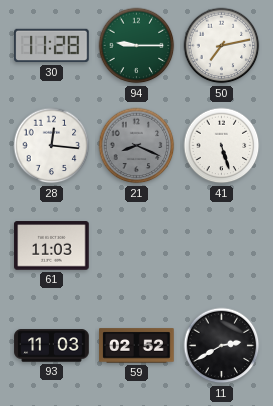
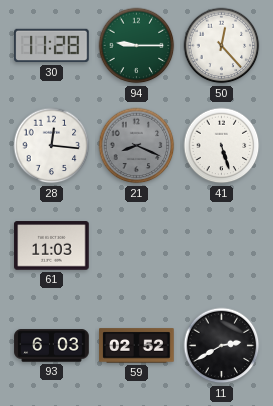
50: 7:13 -> 12:23
93: 11:03 -> 6:03
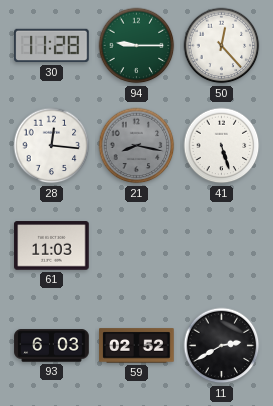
21: 8:19 -> 8:17
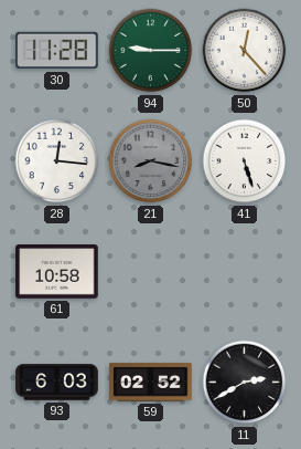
61: 11:03 -> 10:58
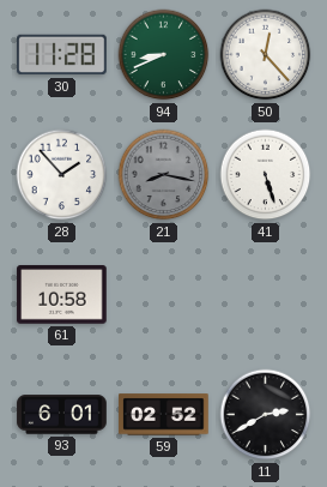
94: 9:15 -> 8:41
28: 12:16 -> 1:53
93: 6:03 -> 6:01
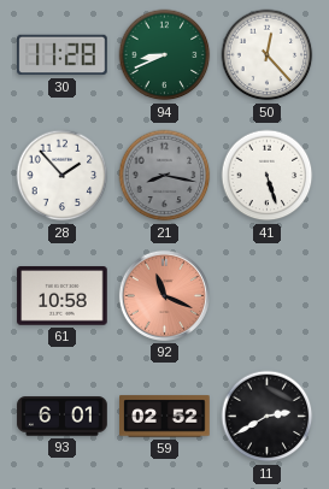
92: none -> 11:19
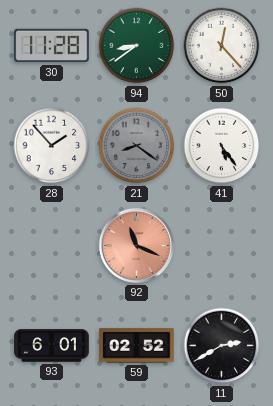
94: 8:41 -> 8:39
21: 8:17 -> 8:21
41: 5:27 -> 5:24
61: 10:58 -> none
